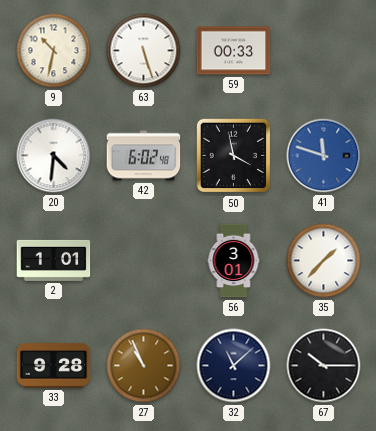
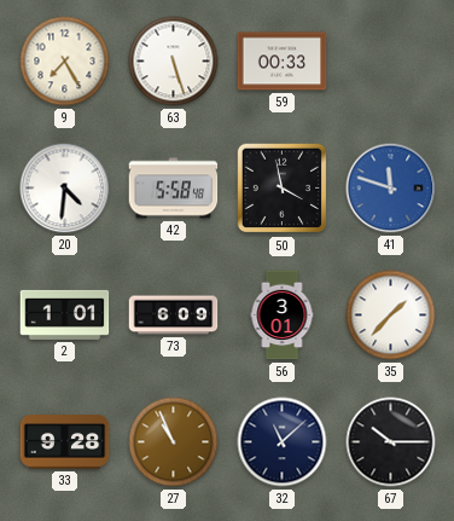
9: 10:32 -> 7:25
42: 6:02 -> 5:58
73: none -> 6:09
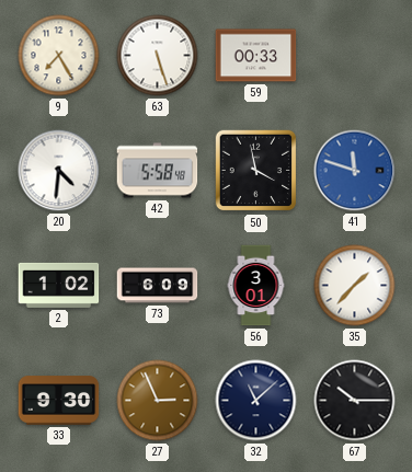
2: 1:01 -> 1:02
33: 9:28 -> 9:30
27: 10:56 -> 2:56
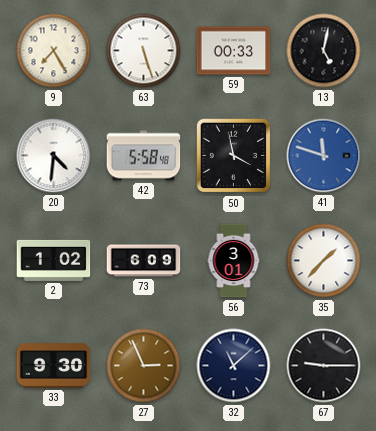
13: none -> 5:02
67: 10:15 -> 9:15
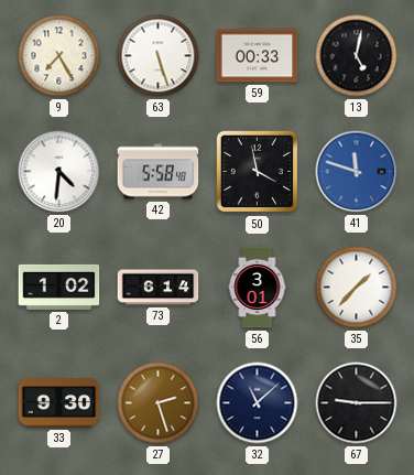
73: 6:09 -> 6:14
27: 2:56 -> 2:27
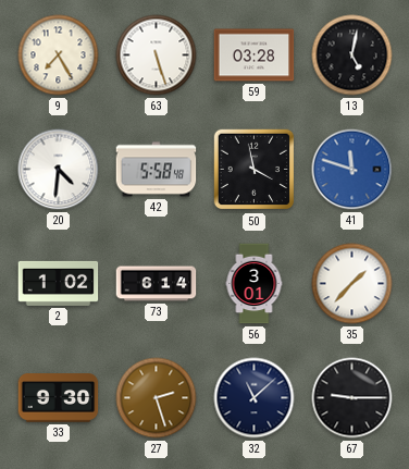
59: 00:33 -> 03:28
